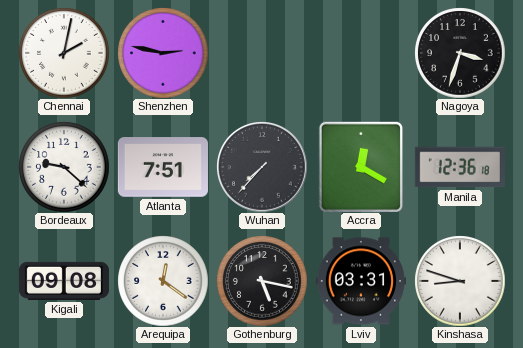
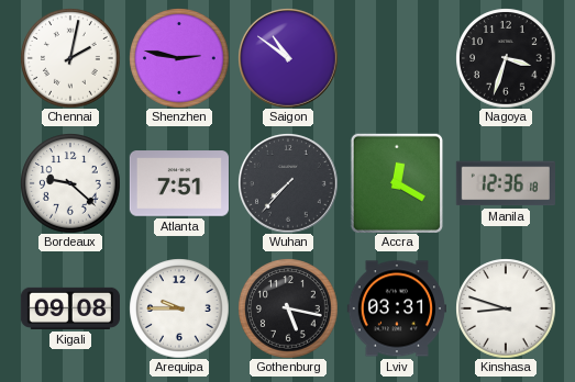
Saigon: none -> 10:51
Arequipa: 12:21 -> 9:45
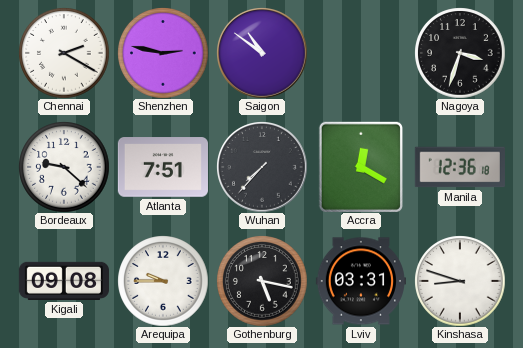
Chennai: 2:02 -> 2:20
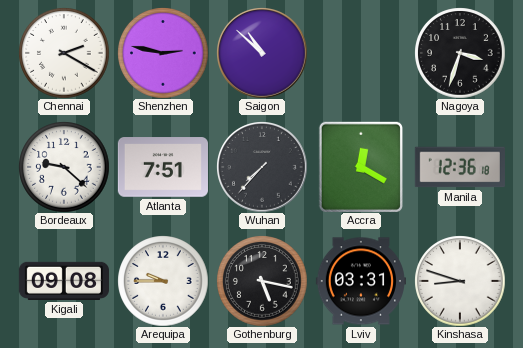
Saigon: 10:51 -> 10:52
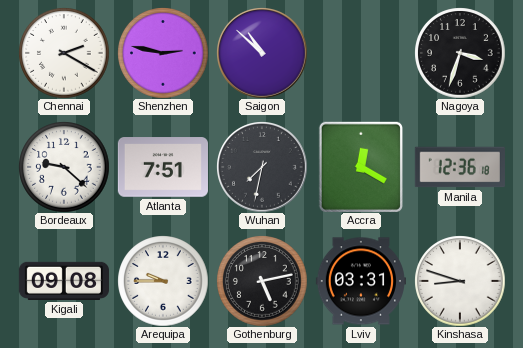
Wuhan: 7:37 -> 7:32
Gothenburg: 5:17 -> 5:13
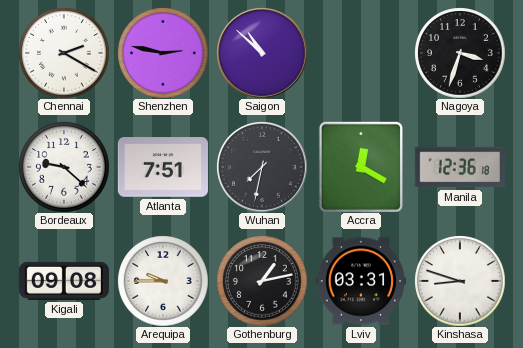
Gothenburg: 5:13 -> 1:13
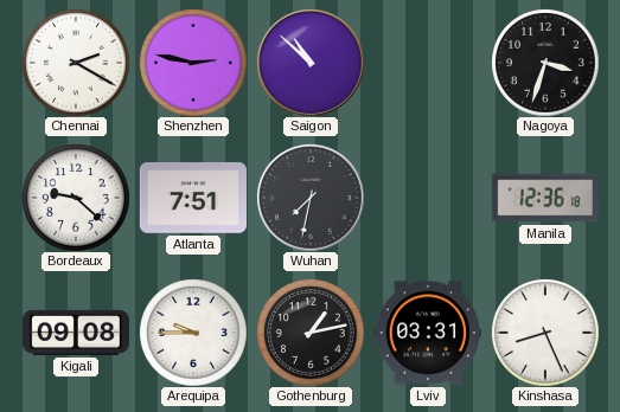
Accra: 12:20 -> none
Kinshasa: 8:48 -> 8:26
